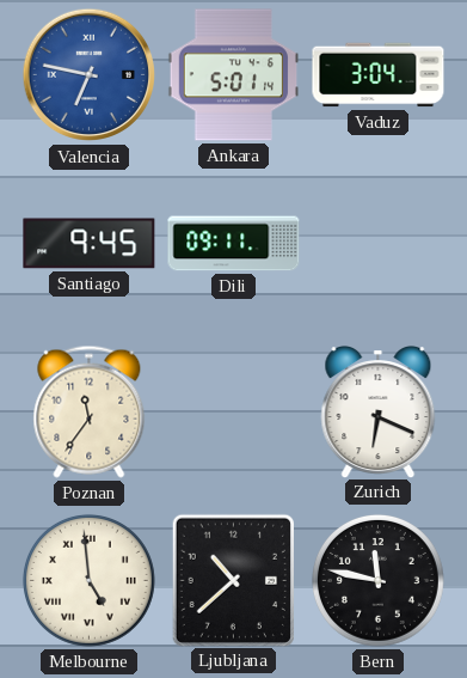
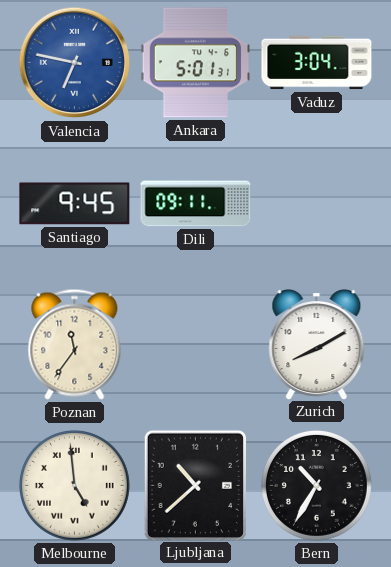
Ankara: 5:01:14 -> 5:01:31
Zurich: 6:19 -> 8:10
Bern: 11:47 -> 10:35
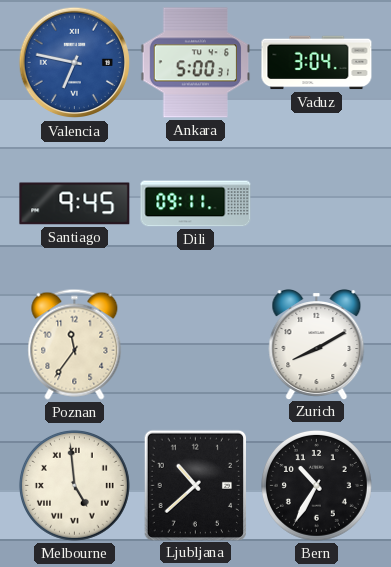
Ankara: 5:01 -> 5:00
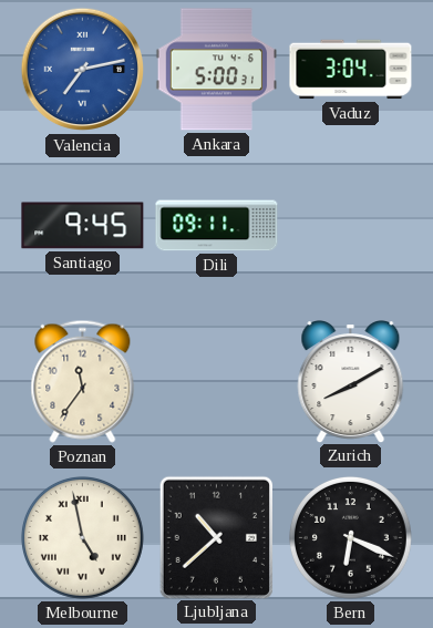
Valencia: 6:47 -> 7:13
Melbourne: 4:59 -> 4:58
Bern: 10:35 -> 6:19
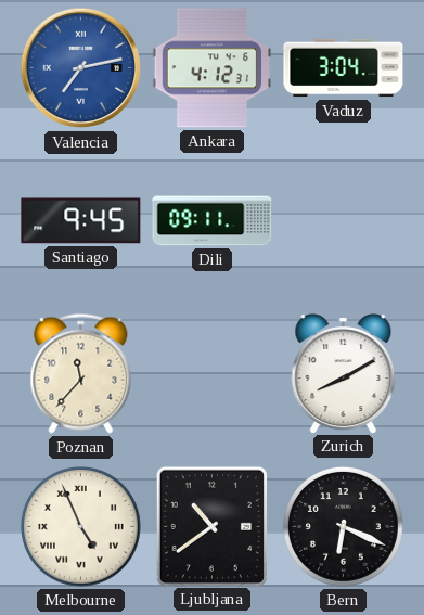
Ankara: 5:00 -> 4:12
Poznan: 11:36 -> 11:37
Melbourne: 4:58 -> 4:56
Ljubljana: 10:38 -> 10:39
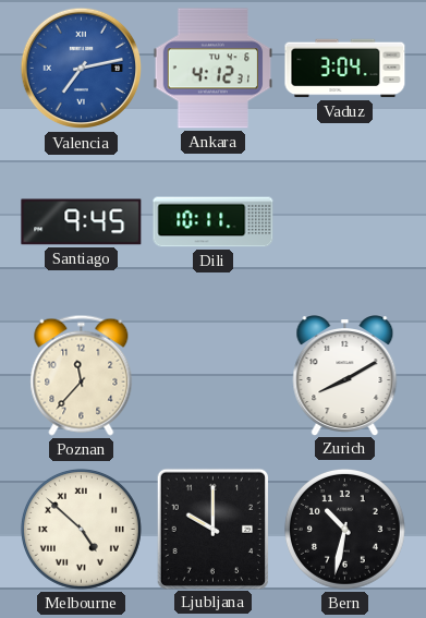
Dili: 09:11 -> 10:11
Melbourne: 4:56 -> 4:52
Ljubljana: 10:39 -> 10:00
Bern: 6:19 -> 10:32
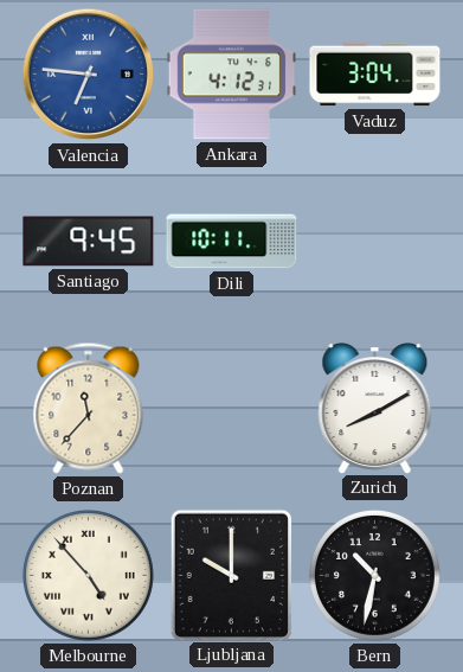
Valencia: 7:13 -> 6:46
Melbourne: 4:52 -> 4:53
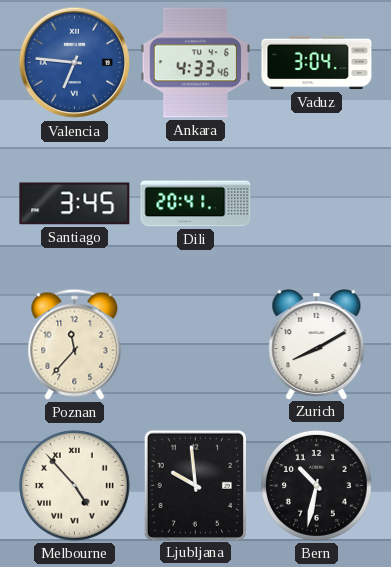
Ankara: 4:12 -> 4:33
Santiago: 9:45 -> 3:45
Dili: 10:11 -> 20:41
Ljubljana: 10:00 -> 9:59
